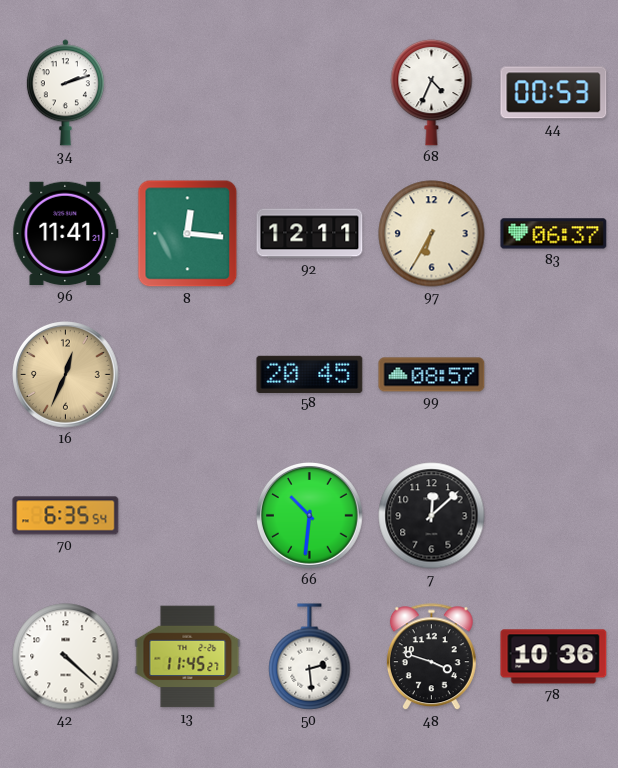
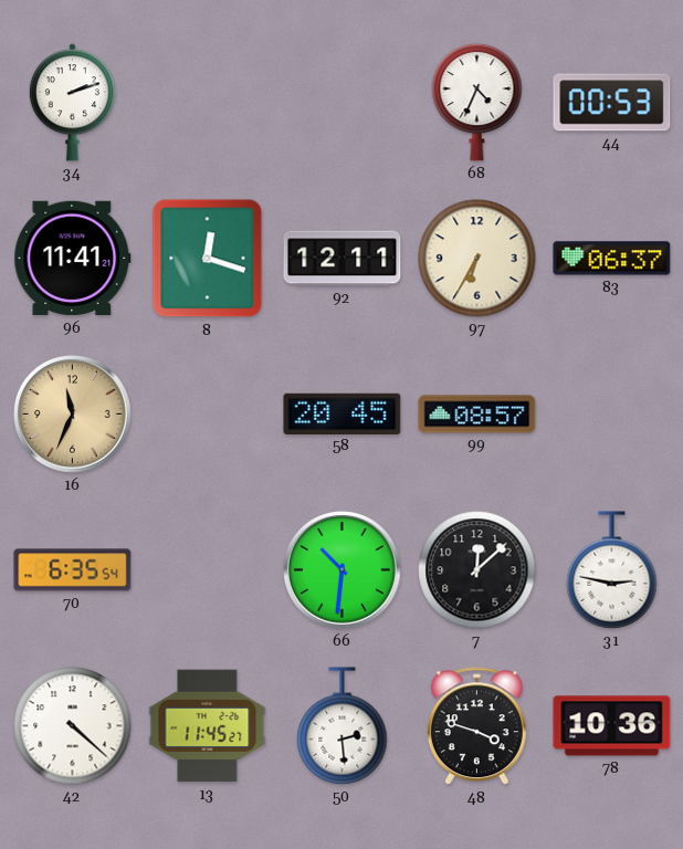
8: 12:16 -> 12:18
16: 12:34 -> 11:34
31: none -> 2:47
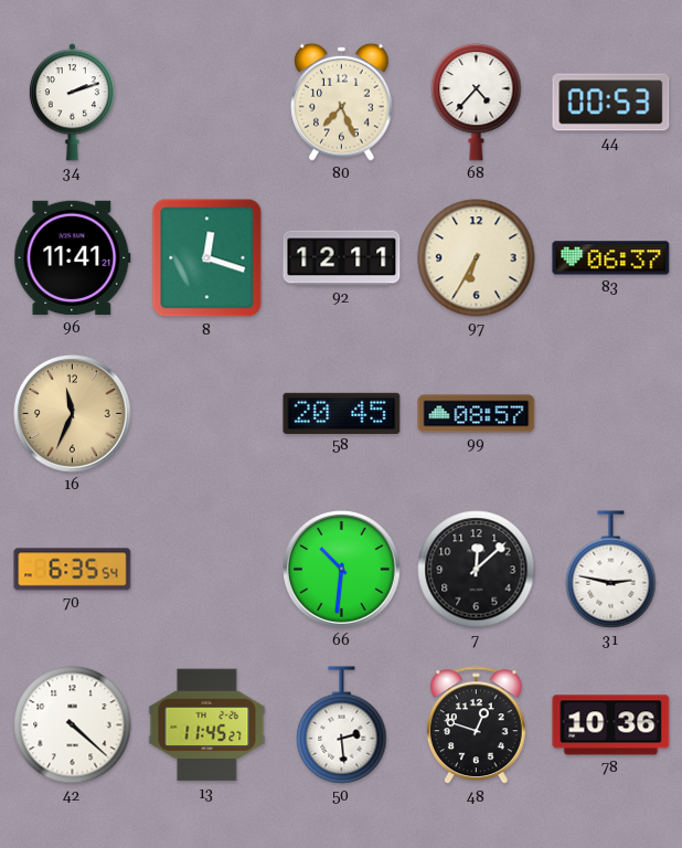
80: none -> 7:26
68: 4:34 -> 4:37
48: 3:48 -> 12:48
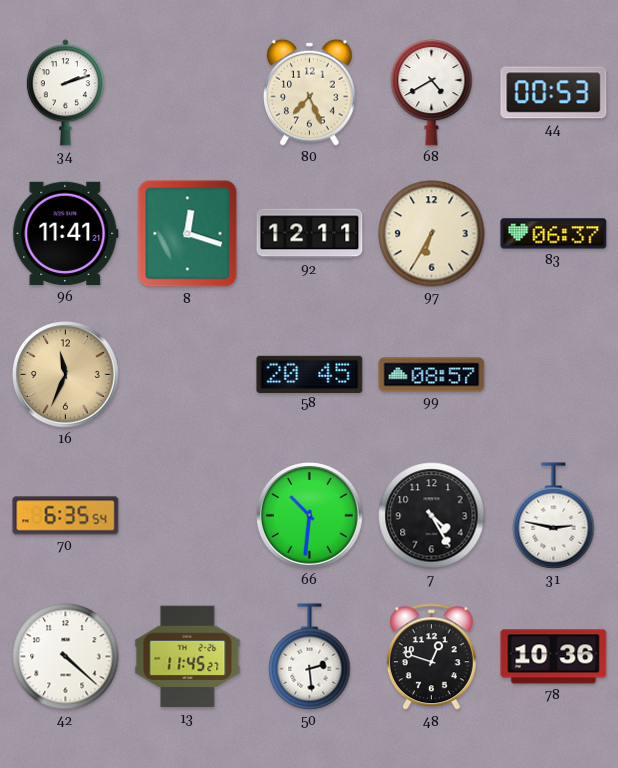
68: 4:37 -> 4:40
7: 12:08 -> 4:25
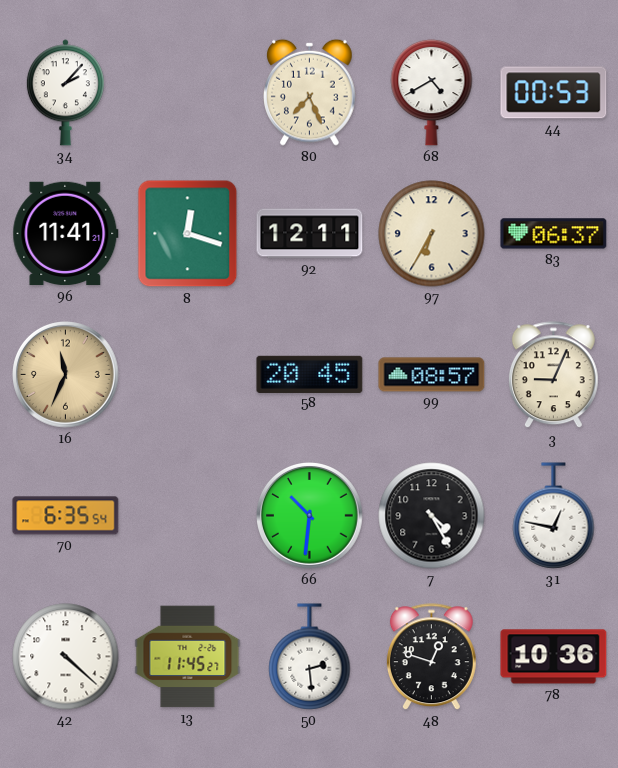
34: 2:12 -> 2:07
3: none -> 9:04
31: 2:47 -> 12:47
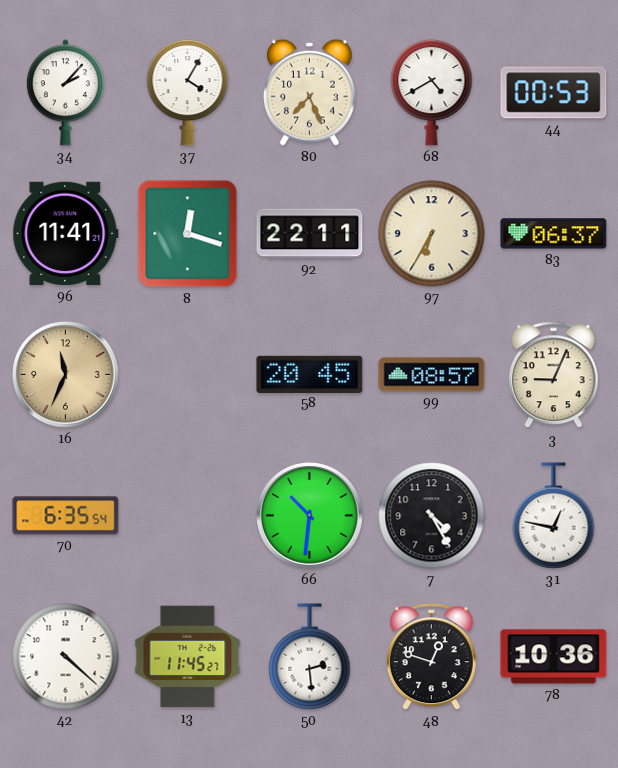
37: none -> 4:05
92: 12:11 -> 22:11
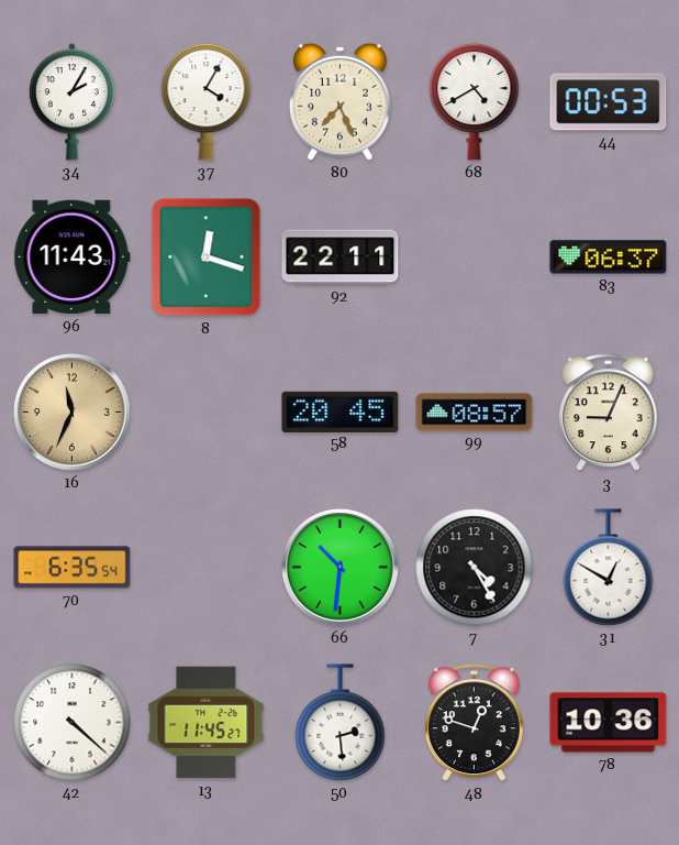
34: 2:07 -> 2:05
96: 11:41 -> 11:43
97: 6:35 -> none
31: 12:47 -> 12:50
